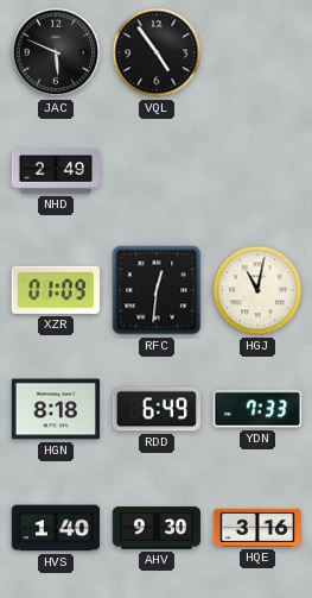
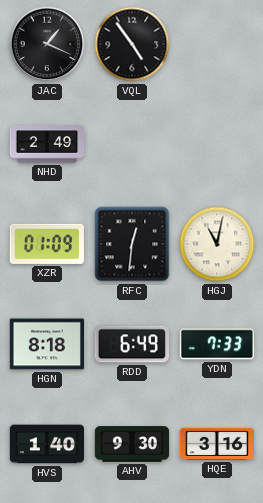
JAC: 5:49 -> 1:19
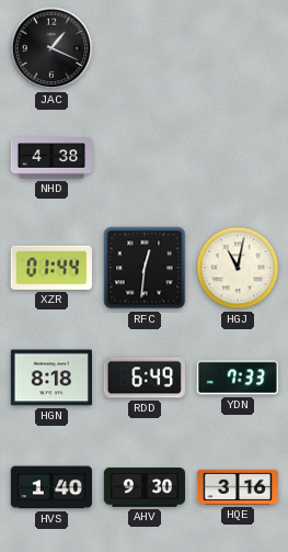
VQL: 4:54 -> none
NHD: 2:49 -> 4:38
XZR: 01:09 -> 01:44
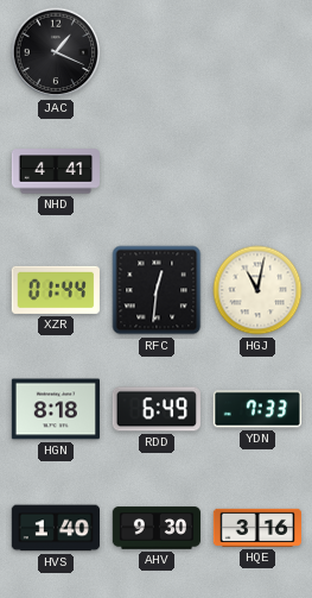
NHD: 4:38 -> 4:41
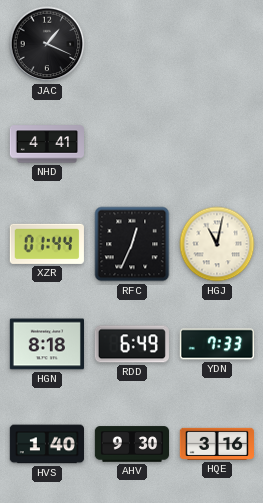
RFC: 12:31 -> 12:34
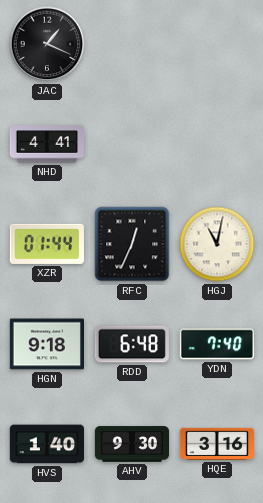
HGN: 8:18 -> 9:18
RDD: 6:49 -> 6:48
YDN: 7:33 -> 7:40
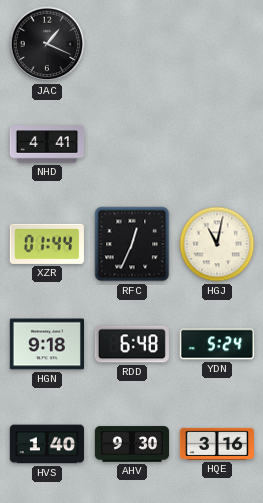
YDN: 7:40 -> 5:24
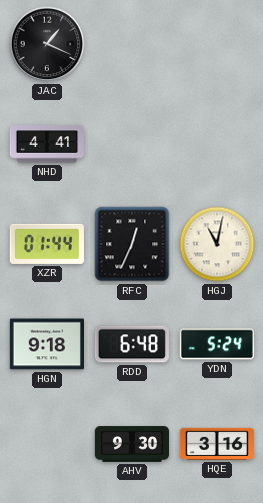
HVS: 1:40 -> none
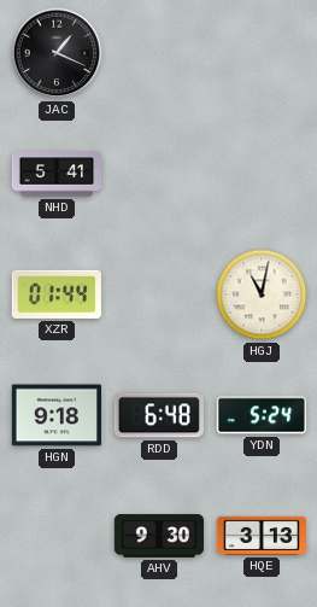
NHD: 4:41 -> 5:41
RFC: 12:34 -> none
HQE: 3:16 -> 3:13
